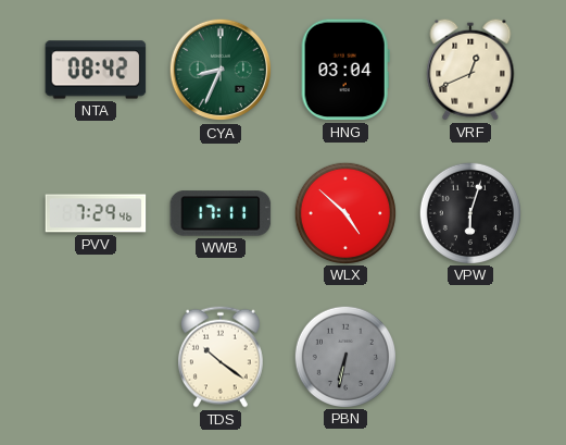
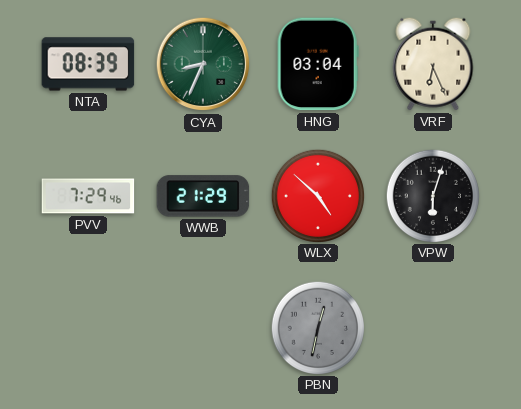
NTA: 08:42 -> 08:39
VRF: 12:41 -> 6:26
WWB: 17:11 -> 21:29
TDS: 10:21 -> none
PBN: 6:32 -> 12:32
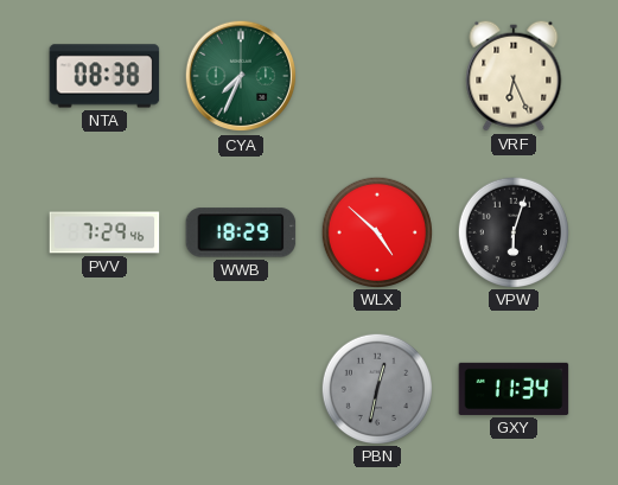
NTA: 08:39 -> 08:38
CYA: 8:34 -> 7:34
HNG: 03:04 -> none
WWB: 21:29 -> 18:29
GXY: none -> 11:34
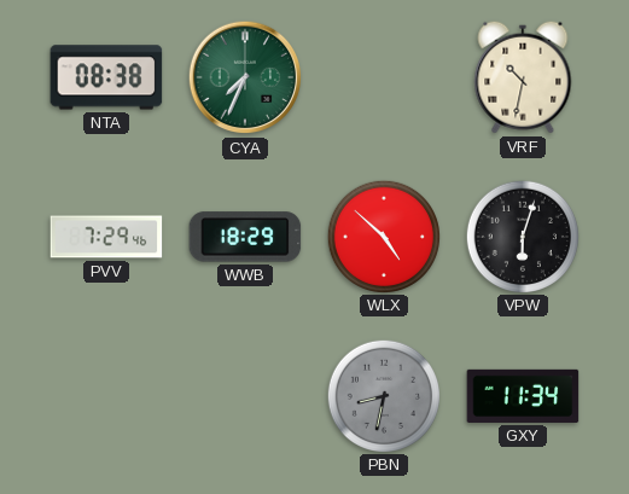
VRF: 6:26 -> 10:32
PBN: 12:32 -> 8:32
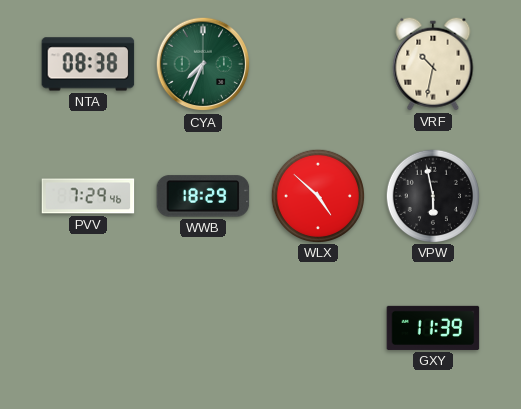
VPW: 6:03 -> 5:58
PBN: 8:32 -> none
GXY: 11:34 -> 11:39
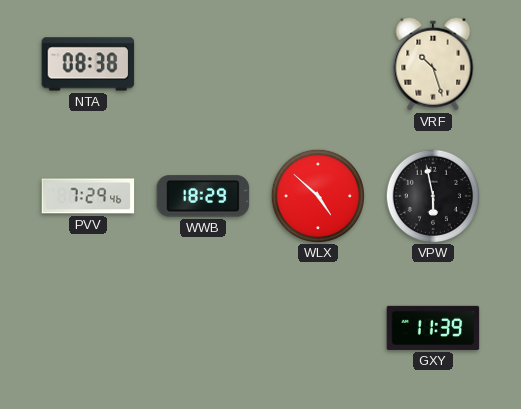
CYA: 7:34 -> none
VRF: 10:32 -> 10:27
